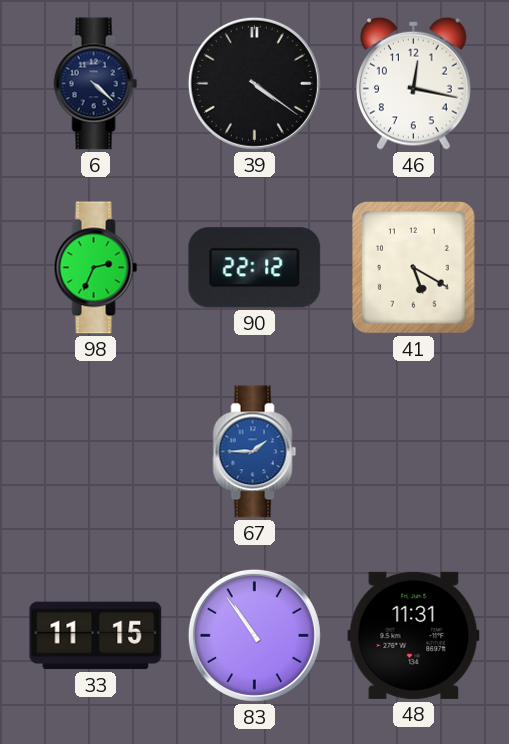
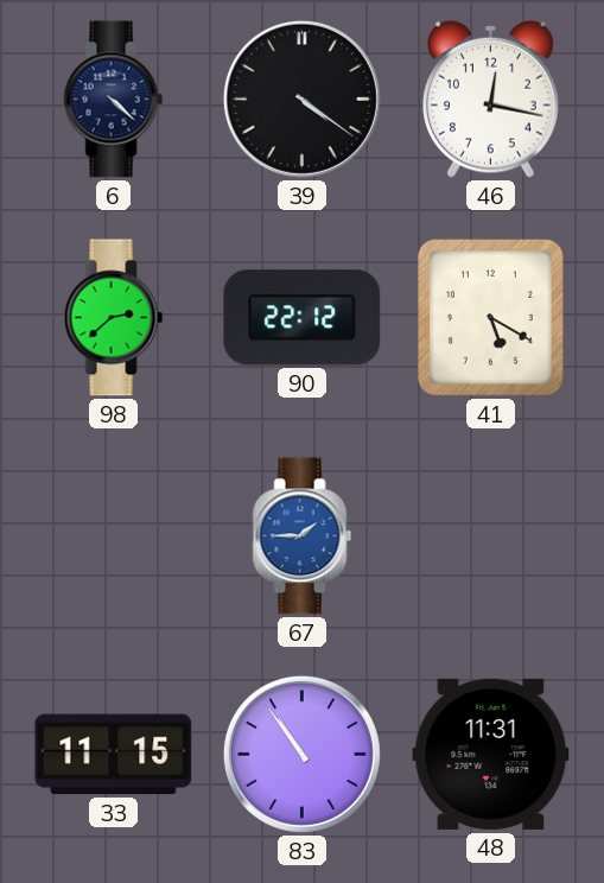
98: 2:34 -> 2:38
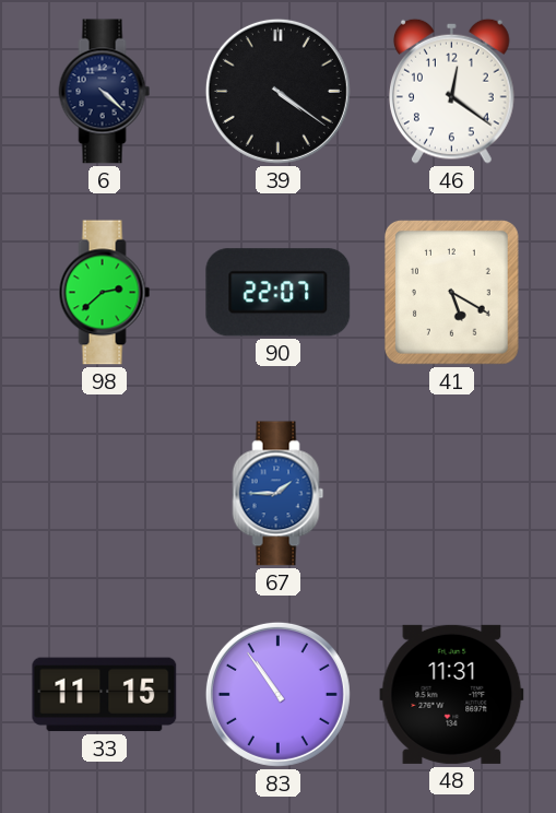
46: 12:17 -> 12:21
90: 22:12 -> 22:07
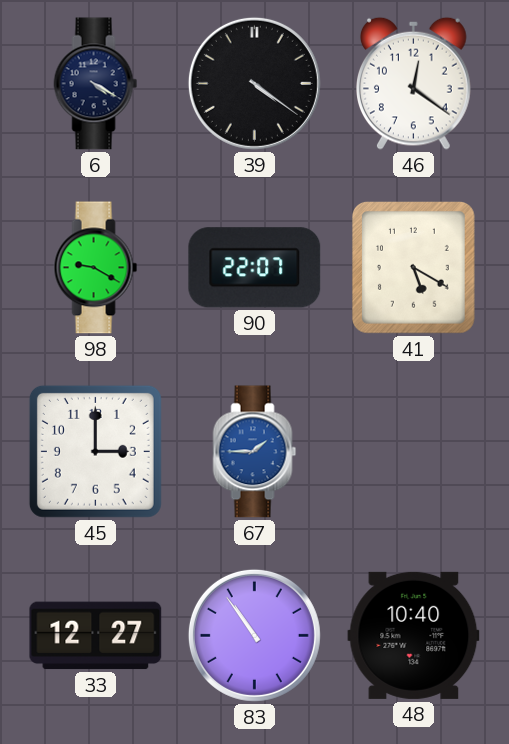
6: 4:22 -> 4:20
98: 2:38 -> 9:20
45: none -> 3:00
33: 11:15 -> 12:27
48: 11:31 -> 10:40
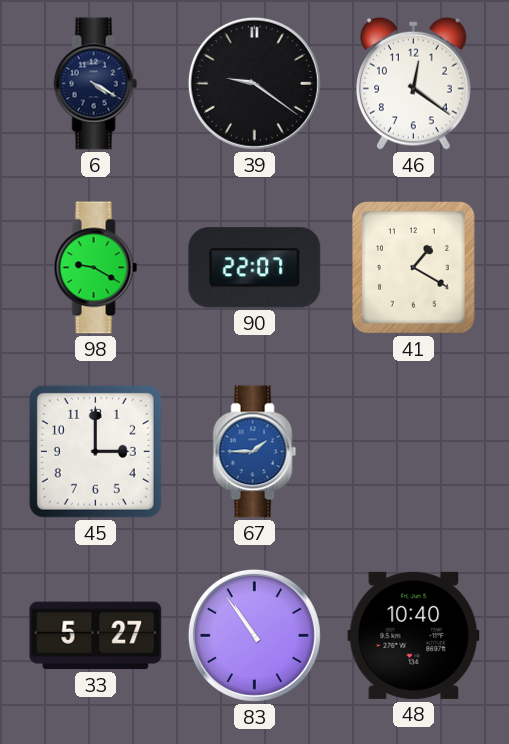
39: 4:21 -> 9:21
41: 5:20 -> 1:20
33: 12:27 -> 5:27
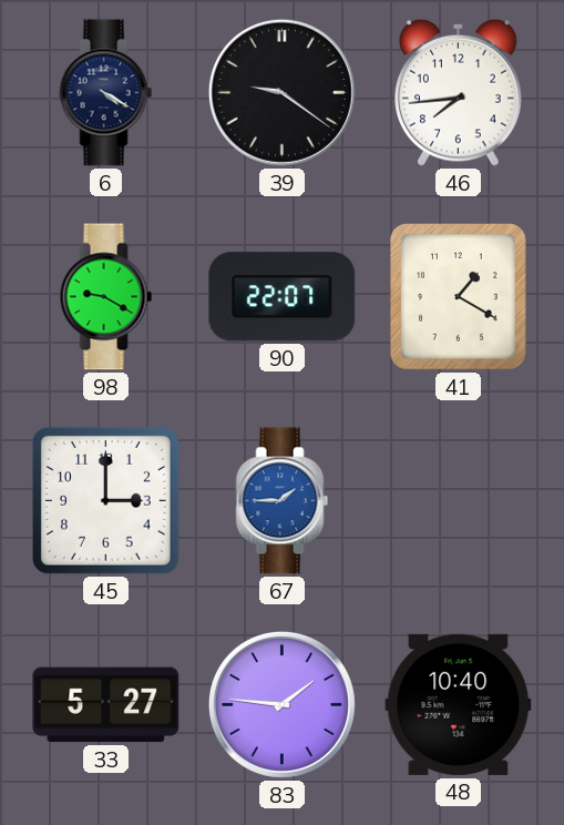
46: 12:21 -> 7:44
83: 10:54 -> 1:46
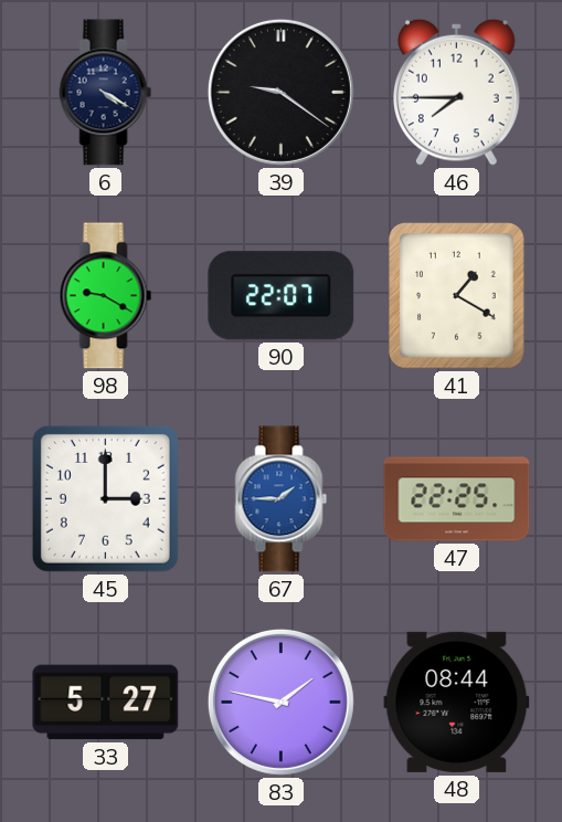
46: 7:44 -> 7:45
47: none -> 22:25
83: 1:46 -> 1:47
48: 10:40 -> 08:44
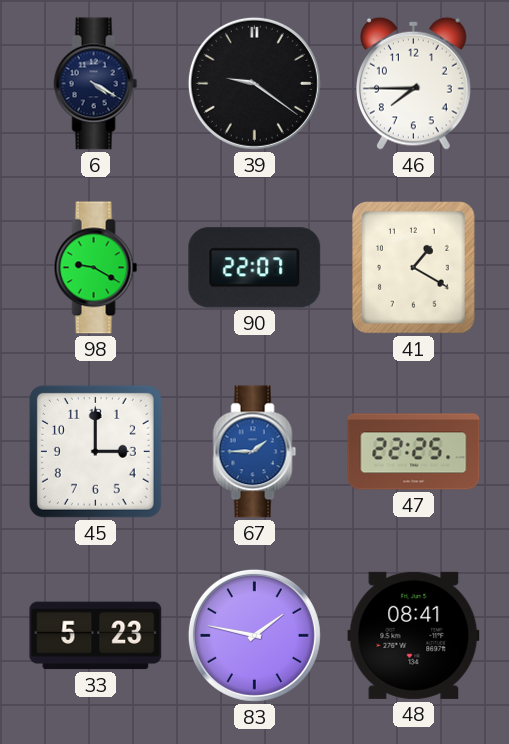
33: 5:27 -> 5:23
48: 08:44 -> 08:41
